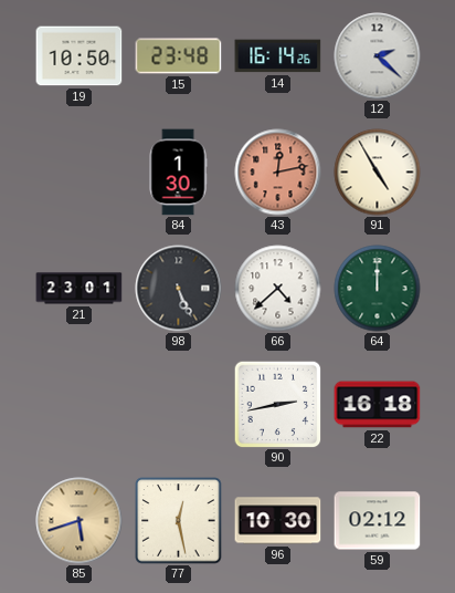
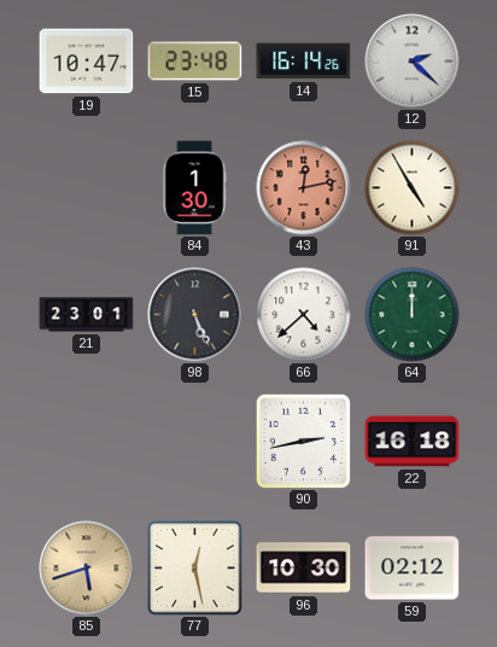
19: 10:50 -> 10:47
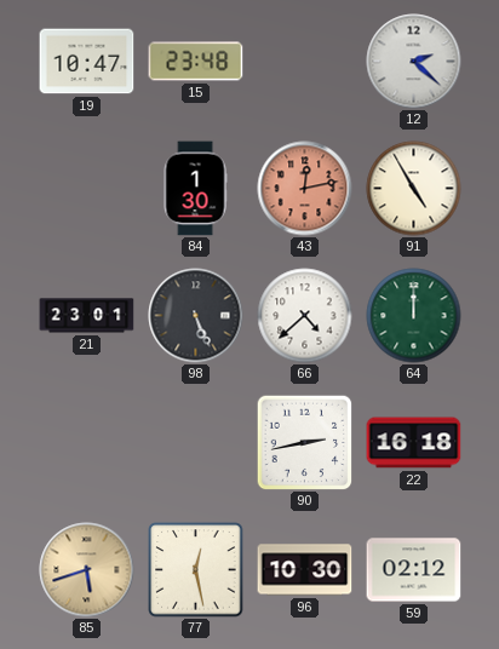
14: 16:14 -> none
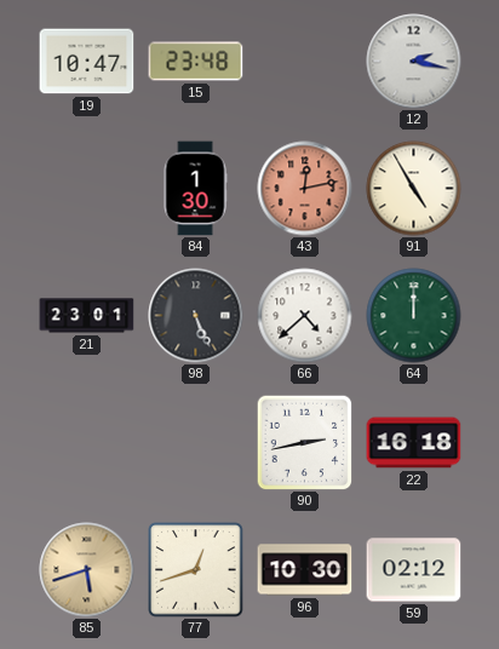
12: 2:22 -> 2:17
77: 12:28 -> 12:42
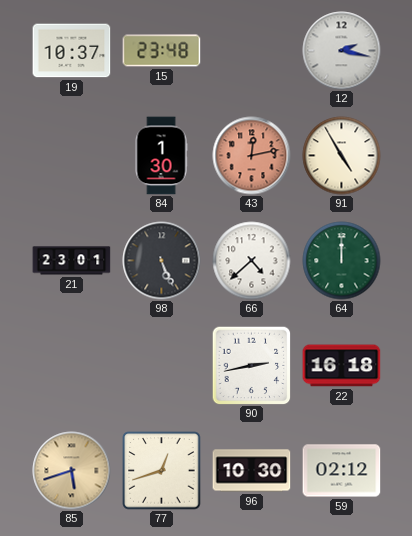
19: 10:47 -> 10:37
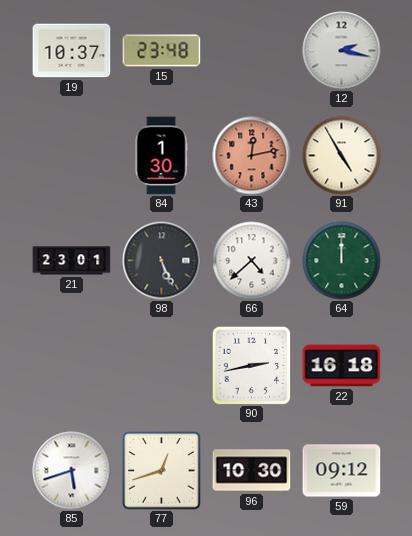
85 dial: champagne -> white
59: 02:12 -> 09:12
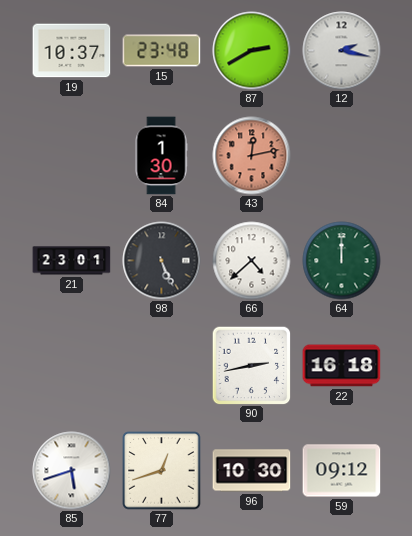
87: none -> 2:40
91: 4:55 -> none
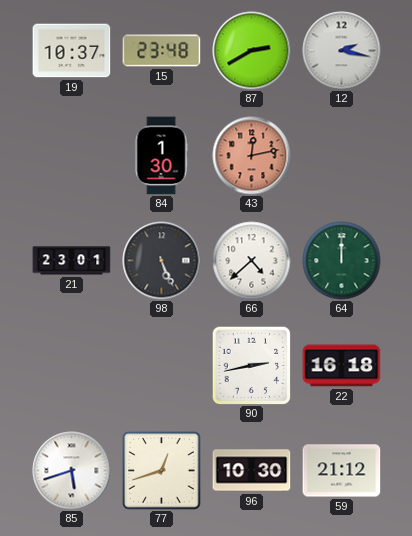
59: 09:12 -> 21:12
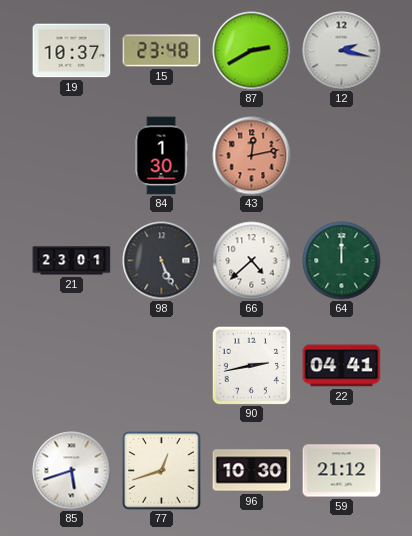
22: 16:18 -> 04:41
